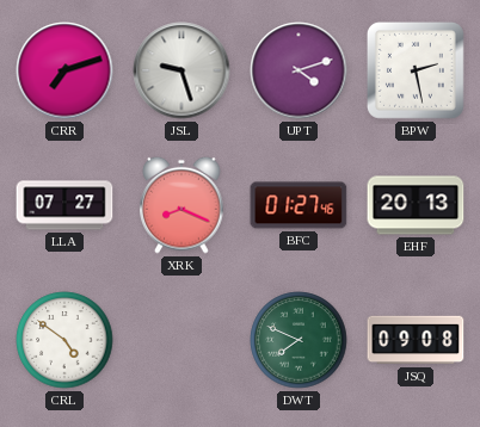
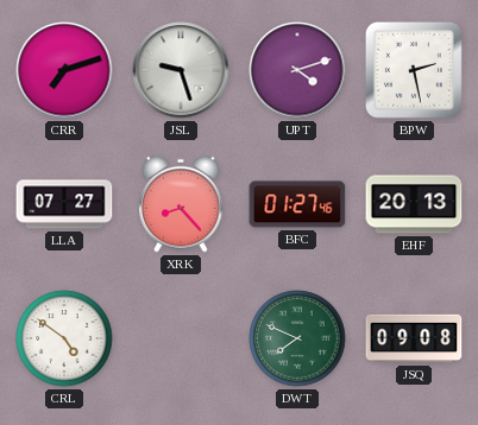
XRK: 8:19 -> 8:23
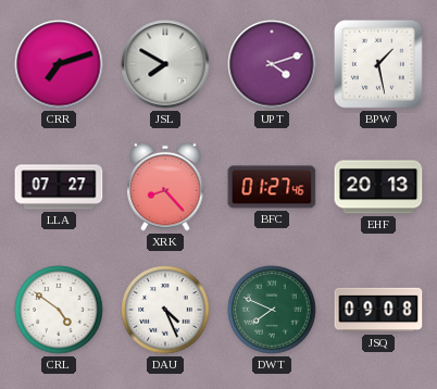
JSL: 9:27 -> 7:50
BPW: 2:28 -> 1:28
DAU: none -> 4:26
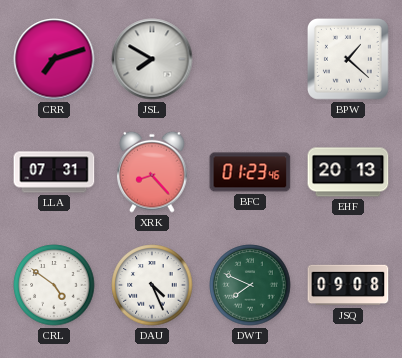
UPT: 4:12 -> none
BPW: 1:28 -> 1:22
LLA: 07:27 -> 07:31
BFC: 01:27 -> 01:23
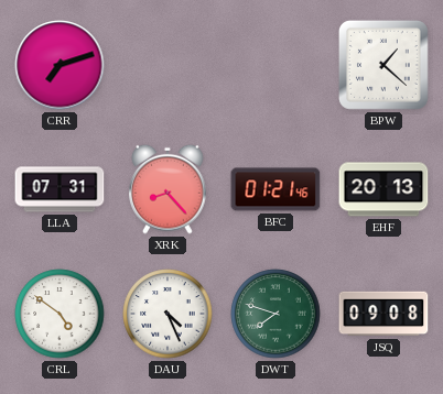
JSL: 7:50 -> none
BFC: 01:23 -> 01:21
DWT: 7:49 -> 7:48
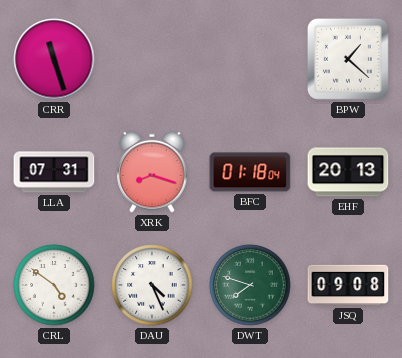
CRR: 7:12 -> 11:27
XRK: 8:23 -> 8:18
BFC: 01:21 -> 01:18
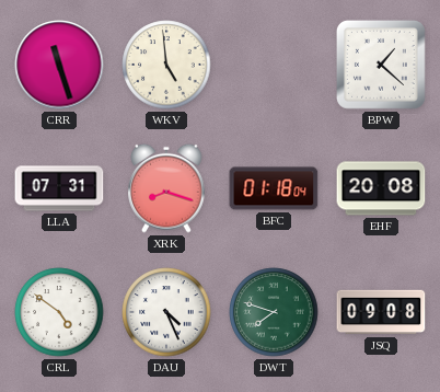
WKV: none -> 4:59
EHF: 20:13 -> 20:08
